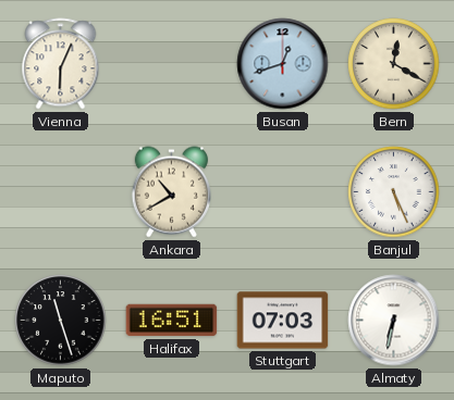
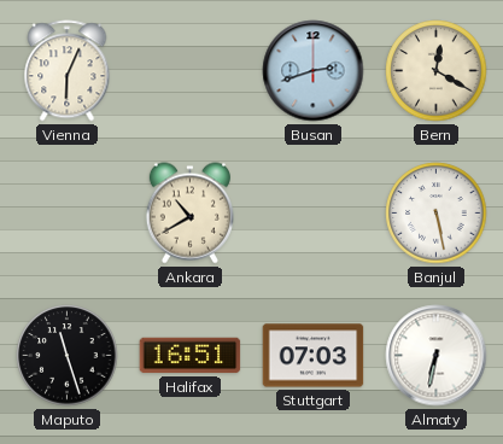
Busan: 12:42 -> 2:42
Banjul: 5:26 -> 5:28
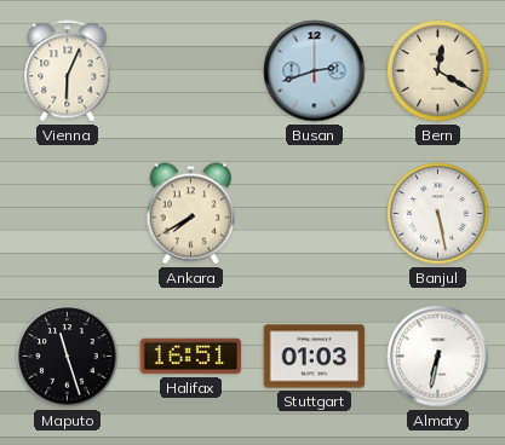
Ankara: 10:40 -> 7:40
Stuttgart: 07:03 -> 01:03
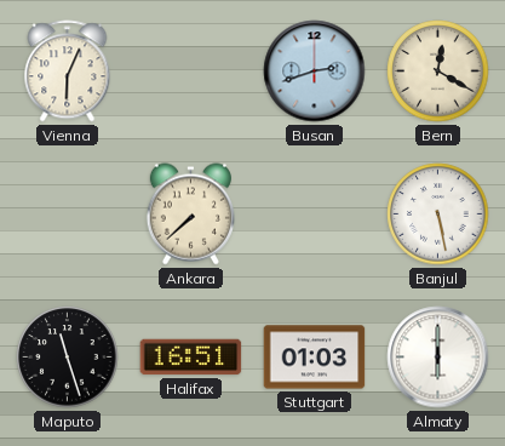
Ankara: 7:40 -> 7:38
Almaty: 6:32 -> 6:00
